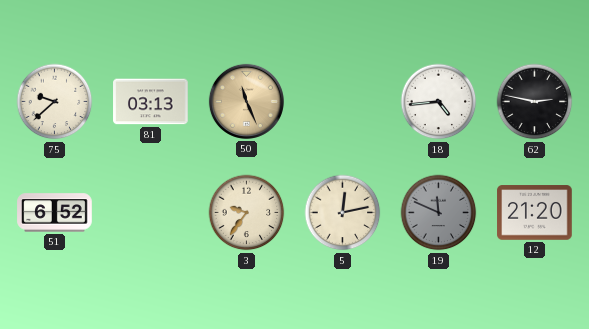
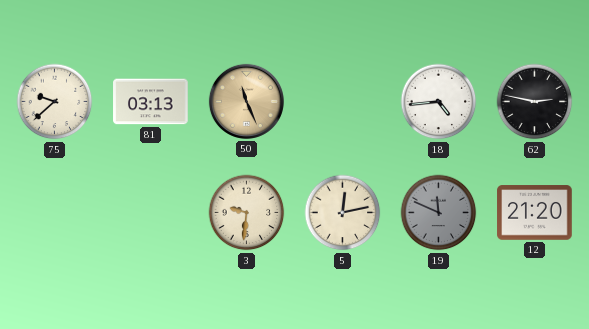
51: 6:52 -> none
3: 9:36 -> 9:31
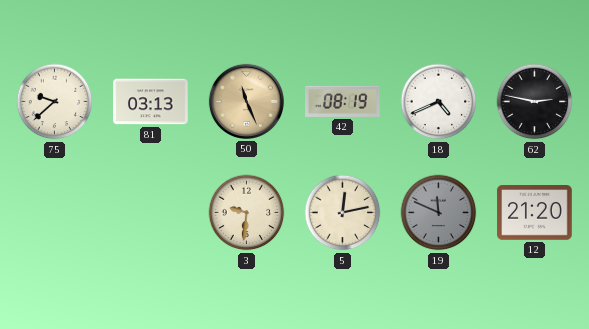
42: none -> 08:19
18: 4:44 -> 4:41
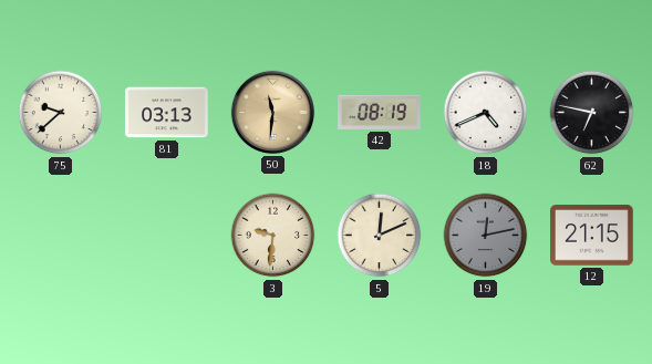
50: 11:26 -> 11:31
62: 2:47 -> 6:47
5: 12:13 -> 12:11
19: 11:49 -> 12:13
12: 21:20 -> 21:15
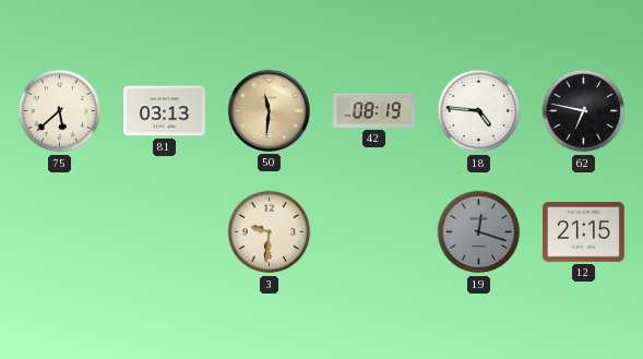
75: 9:38 -> 5:38
18: 4:41 -> 4:46
5: 12:11 -> none
19: 12:13 -> 12:18
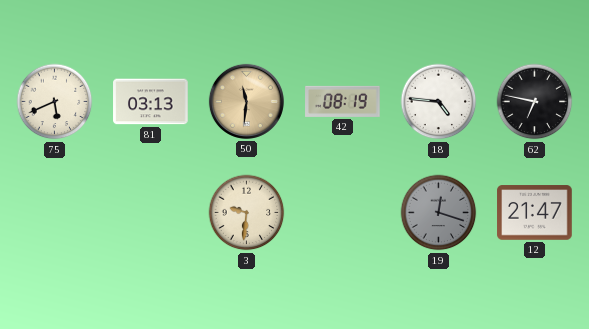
75: 5:38 -> 5:41
12: 21:15 -> 21:47
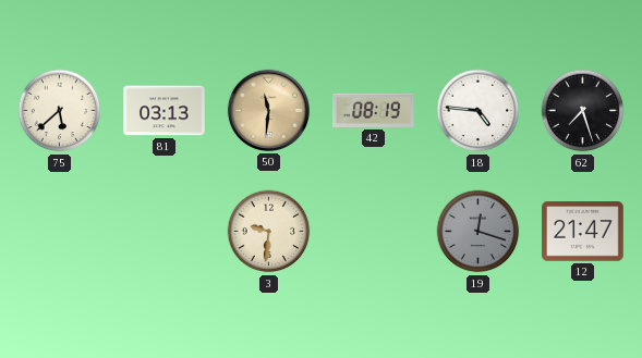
75: 5:41 -> 5:38
62: 6:47 -> 7:27
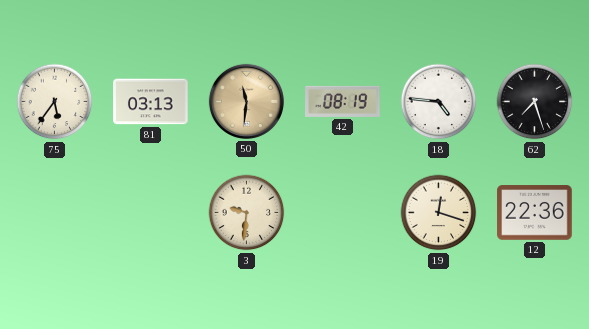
75: 5:38 -> 5:36
19 dial: grey -> cream
12: 21:47 -> 22:36
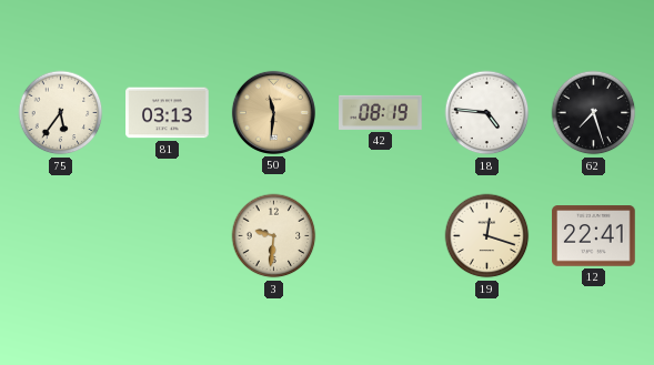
12: 22:36 -> 22:41
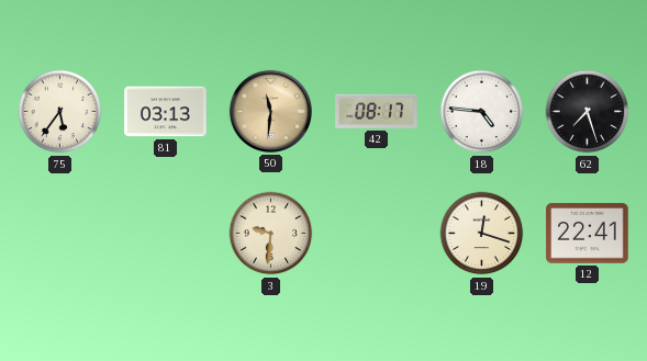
42: 08:19 -> 08:17
